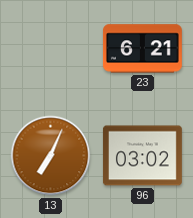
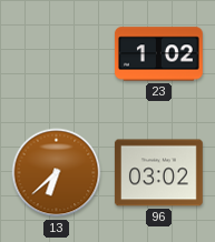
23: 6:21 -> 1:02
13: 7:04 -> 6:38
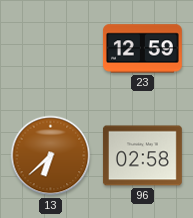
23: 1:02 -> 12:59
96: 03:02 -> 02:58
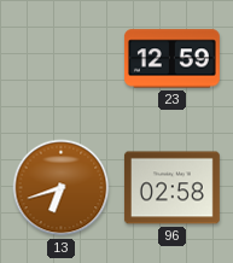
13: 6:38 -> 6:42
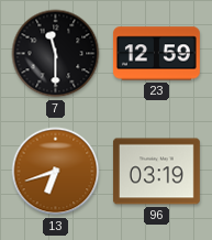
7: none -> 11:30
96: 02:58 -> 03:19
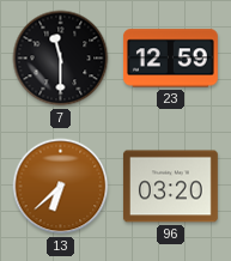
13: 6:42 -> 6:38
96: 03:19 -> 03:20
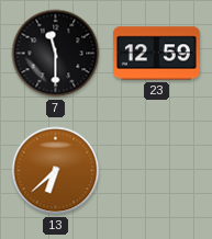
96: 03:20 -> none
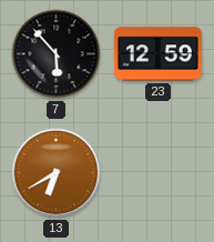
7: 11:30 -> 5:53
13: 6:38 -> 6:40
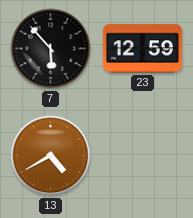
13: 6:40 -> 4:40
